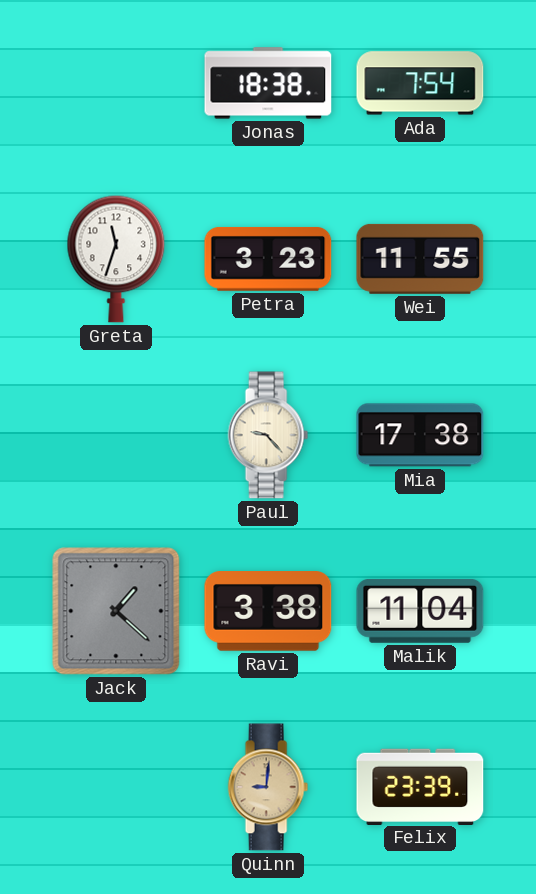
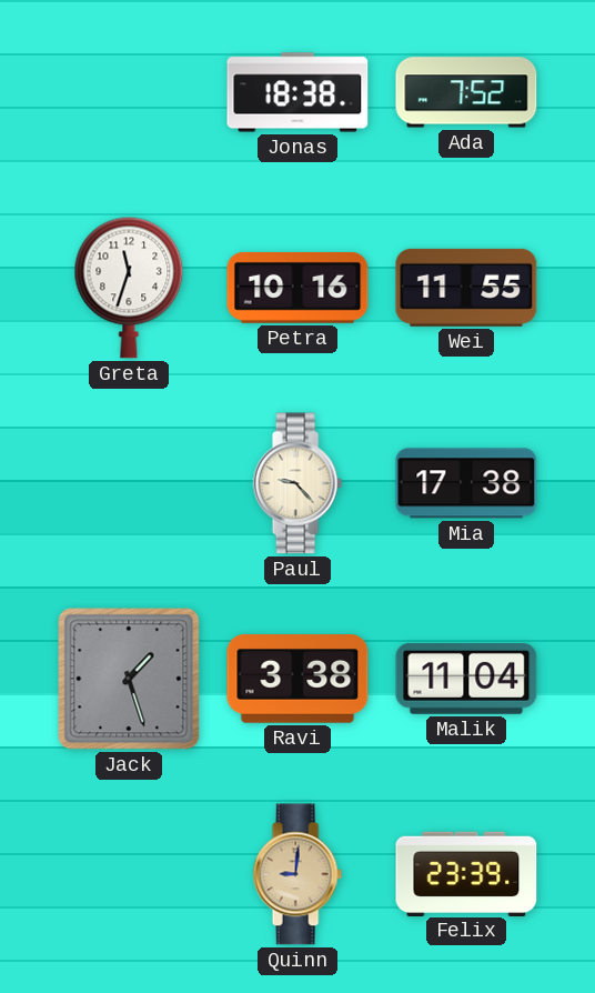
Ada: 7:54 -> 7:52
Petra: 3:23 -> 10:16
Jack: 1:22 -> 1:27
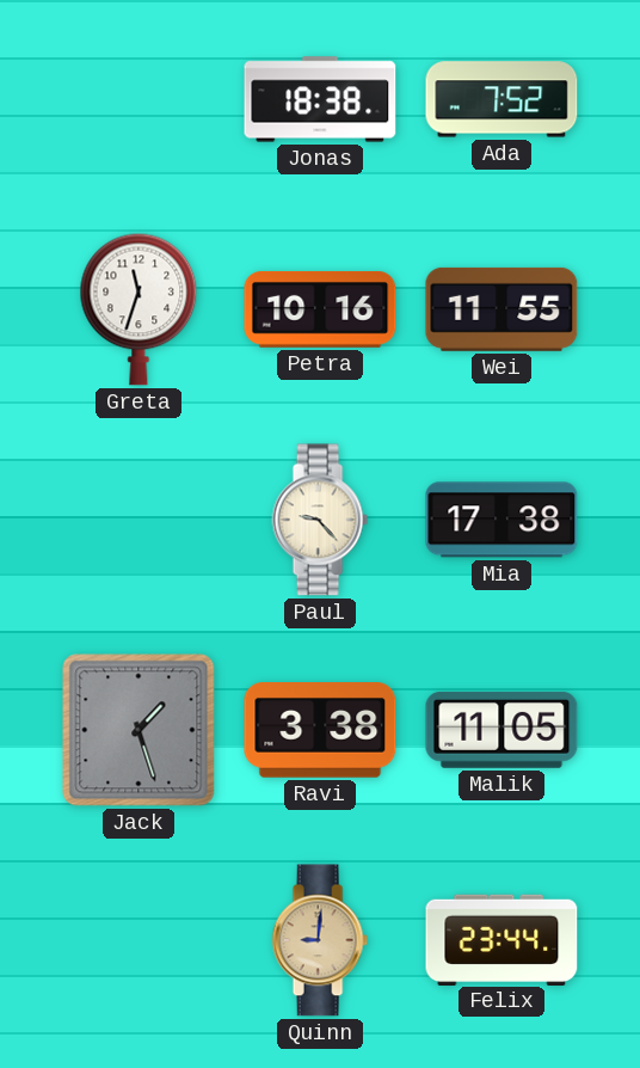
Malik: 11:04 -> 11:05
Felix: 23:39 -> 23:44
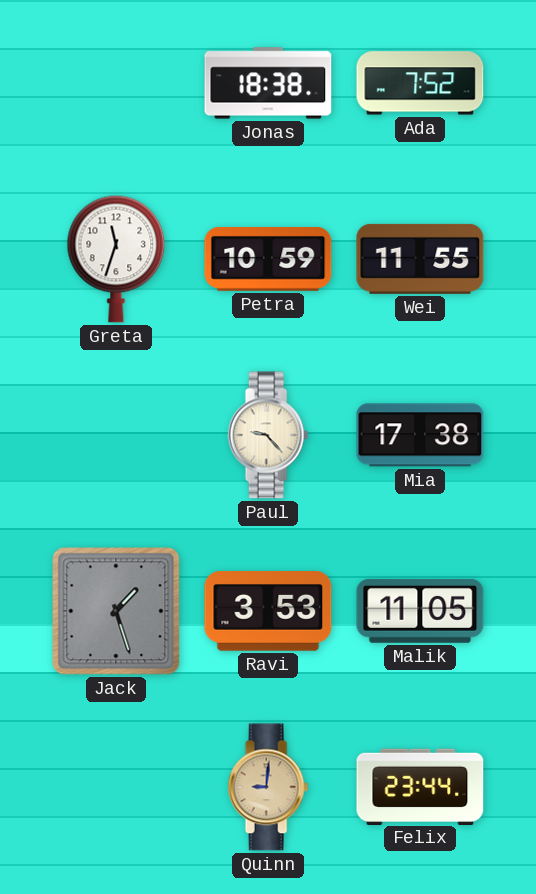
Petra: 10:16 -> 10:59
Ravi: 3:38 -> 3:53
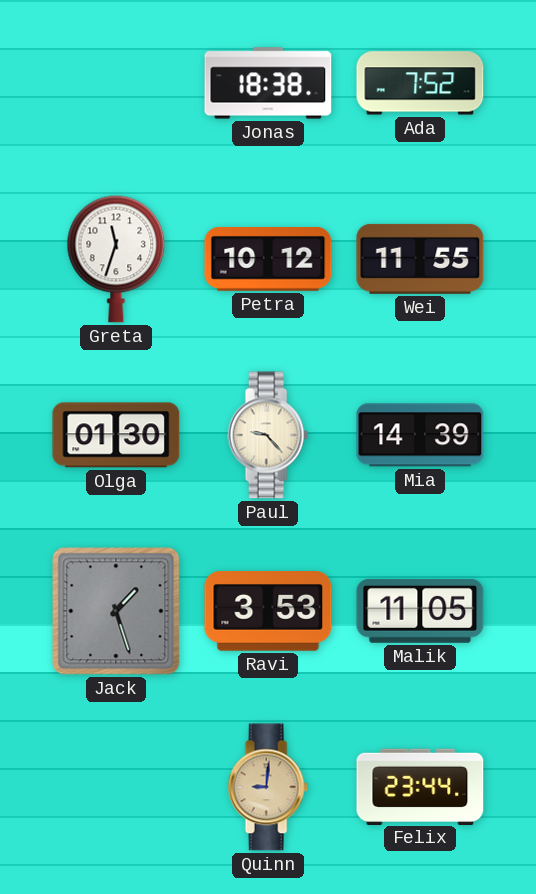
Petra: 10:59 -> 10:12
Olga: none -> 01:30
Mia: 17:38 -> 14:39
